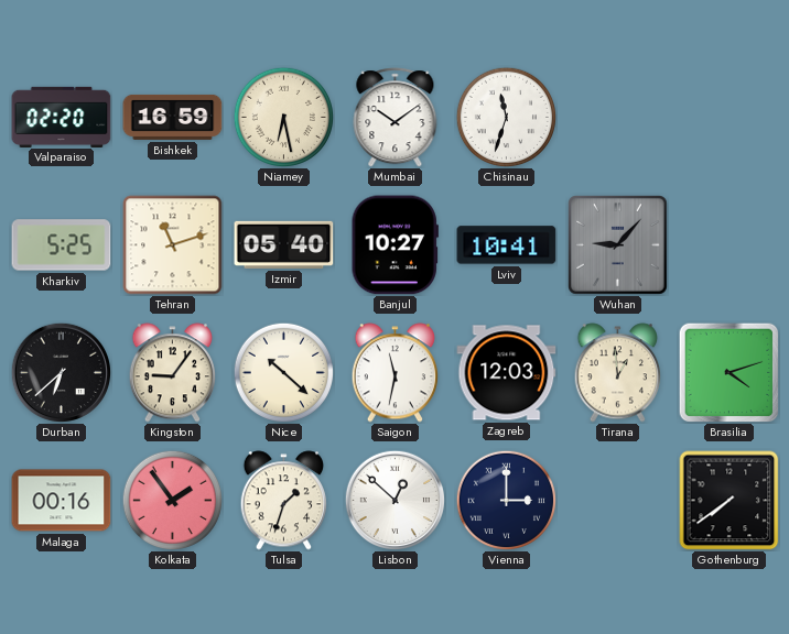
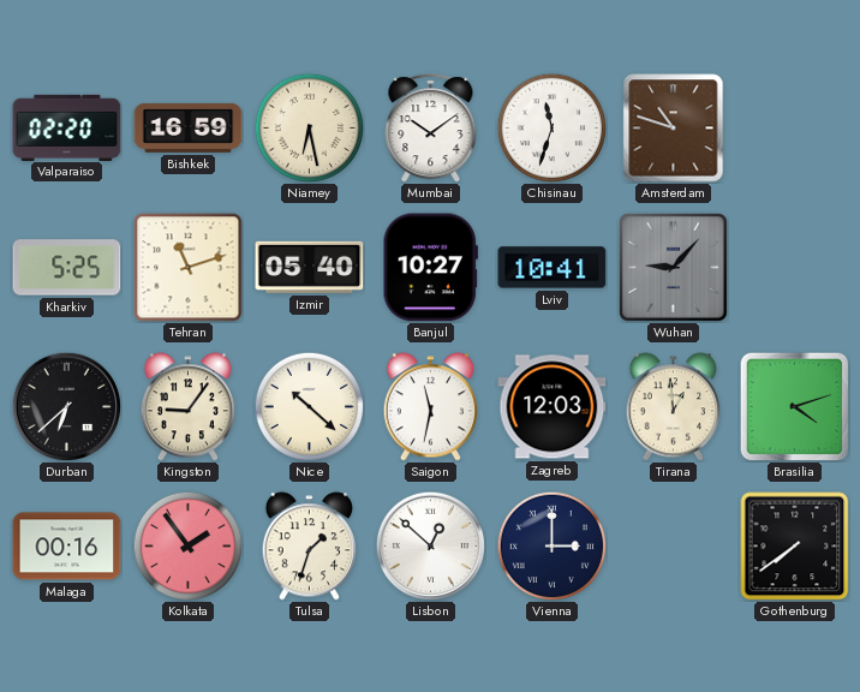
Amsterdam: none -> 10:48
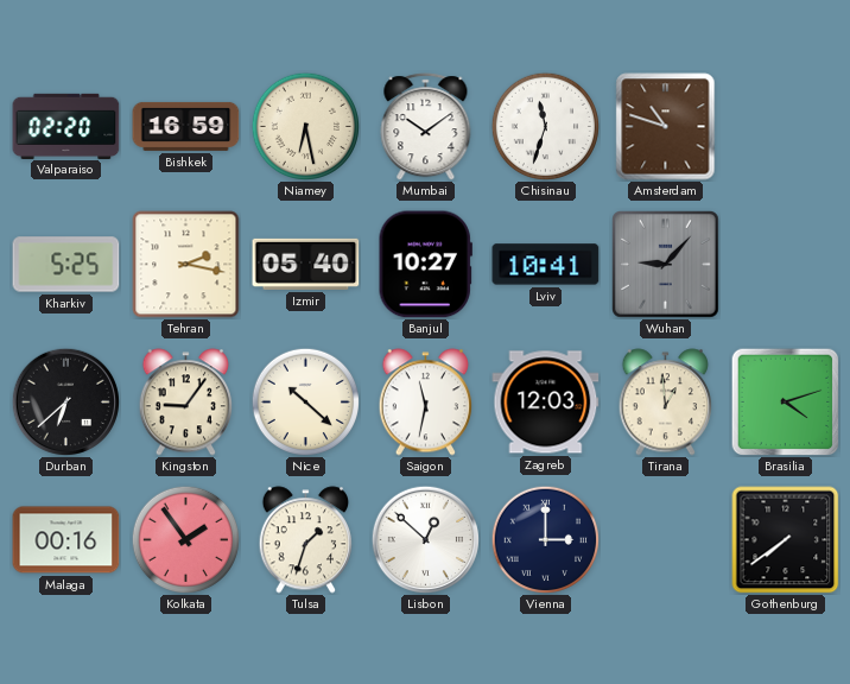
Tehran: 11:12 -> 2:17
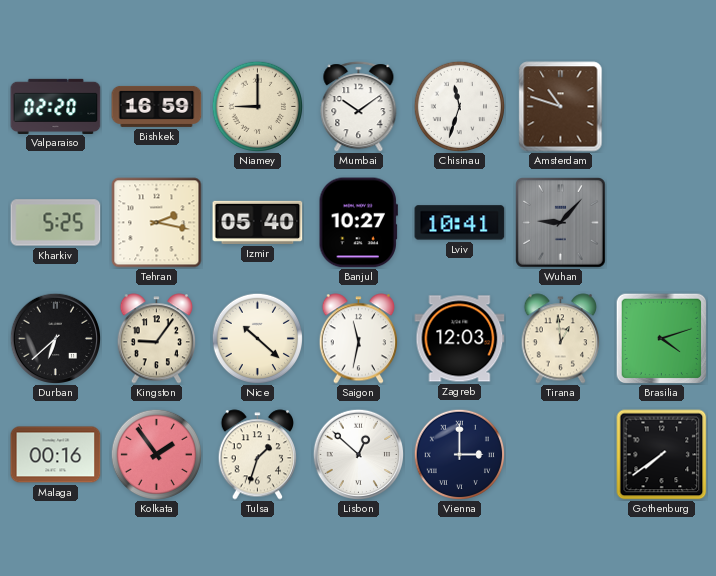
Niamey: 6:28 -> 9:00
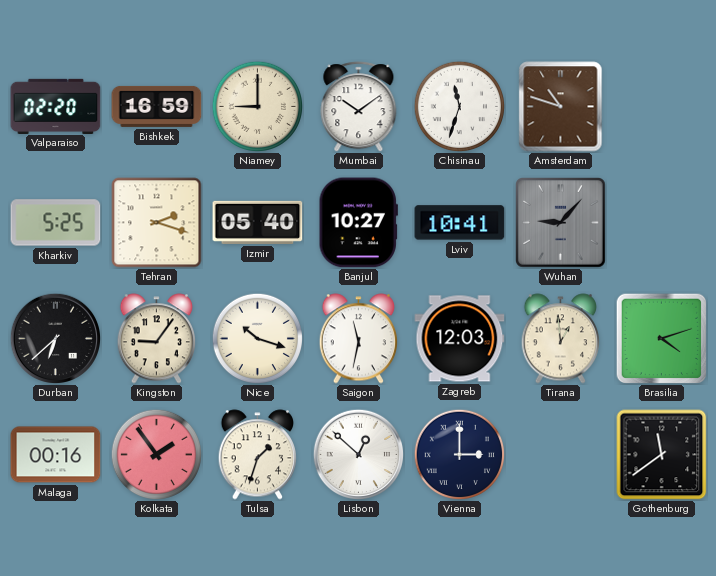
Tehran: 2:17 -> 2:18
Nice: 10:22 -> 10:18
Gothenburg: 7:39 -> 11:39
